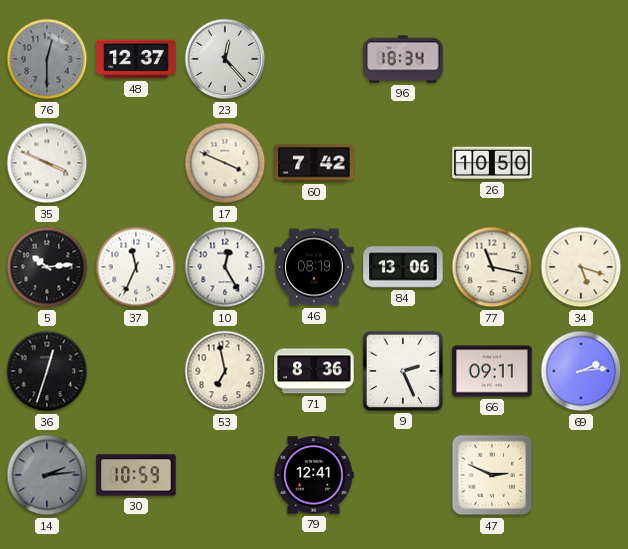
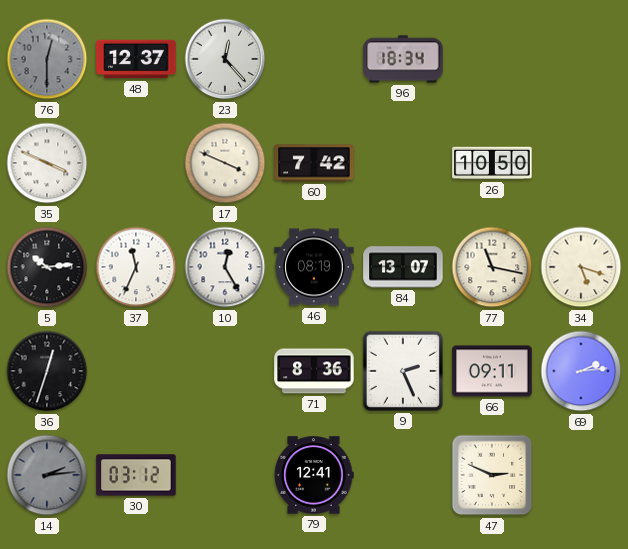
84: 13:06 -> 13:07
53: 6:58 -> none
30: 10:59 -> 03:12
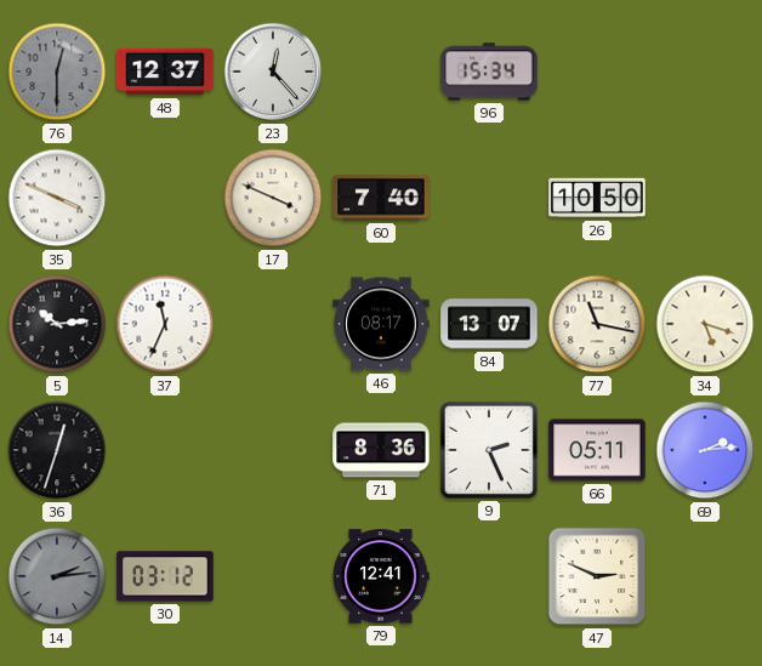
96: 18:34 -> 15:34
60: 7:42 -> 7:40
10: 12:25 -> none
46: 08:19 -> 08:17
66: 09:11 -> 05:11
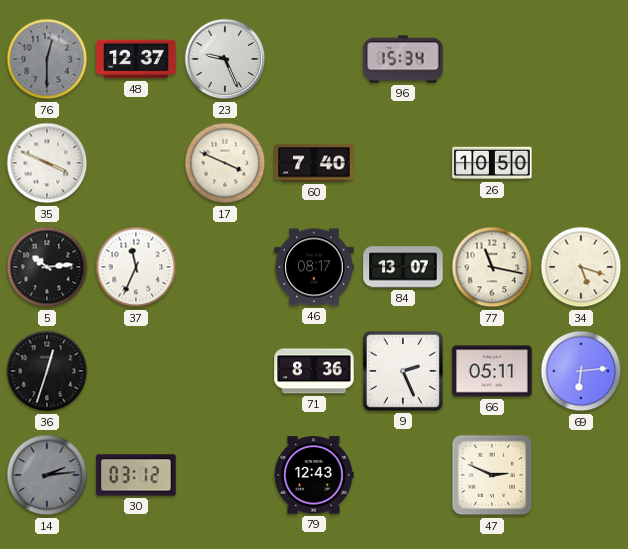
23: 12:23 -> 9:26
69: 2:14 -> 6:14
79: 12:41 -> 12:43
